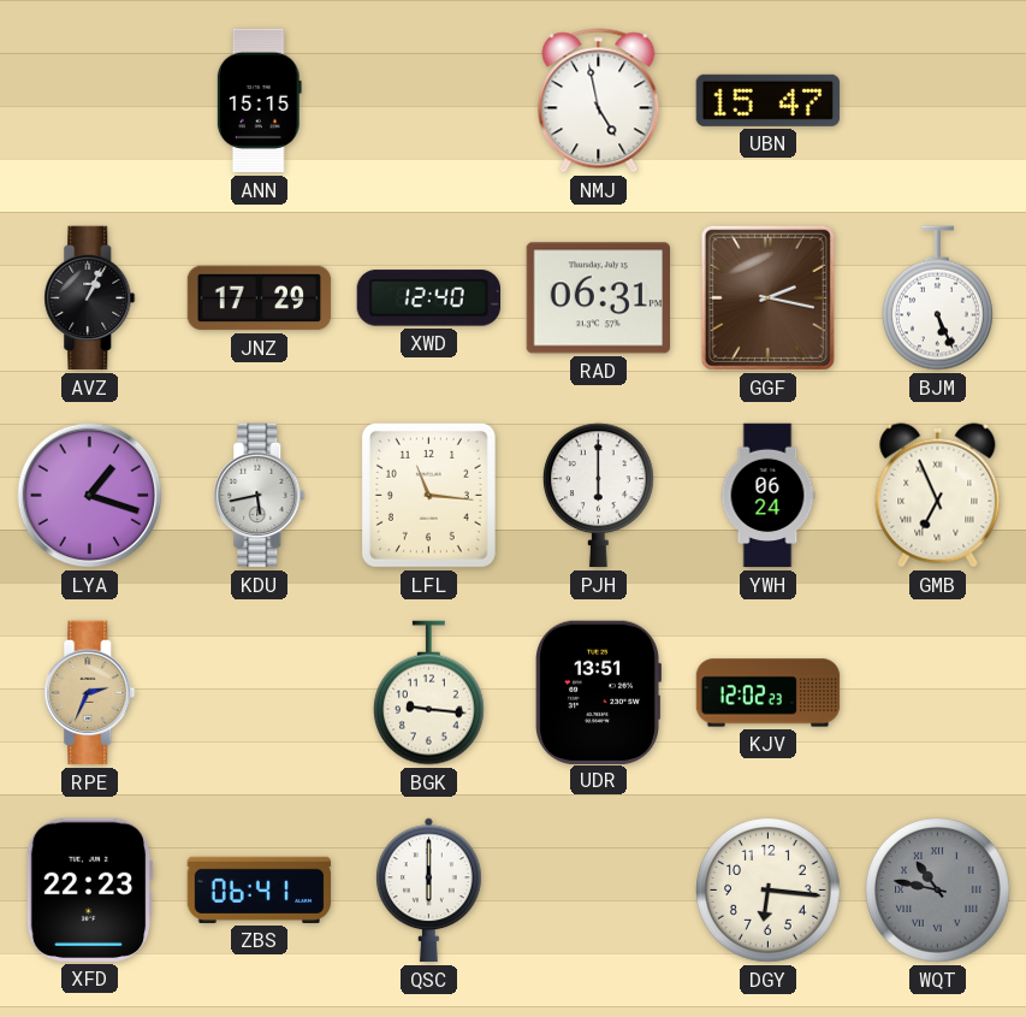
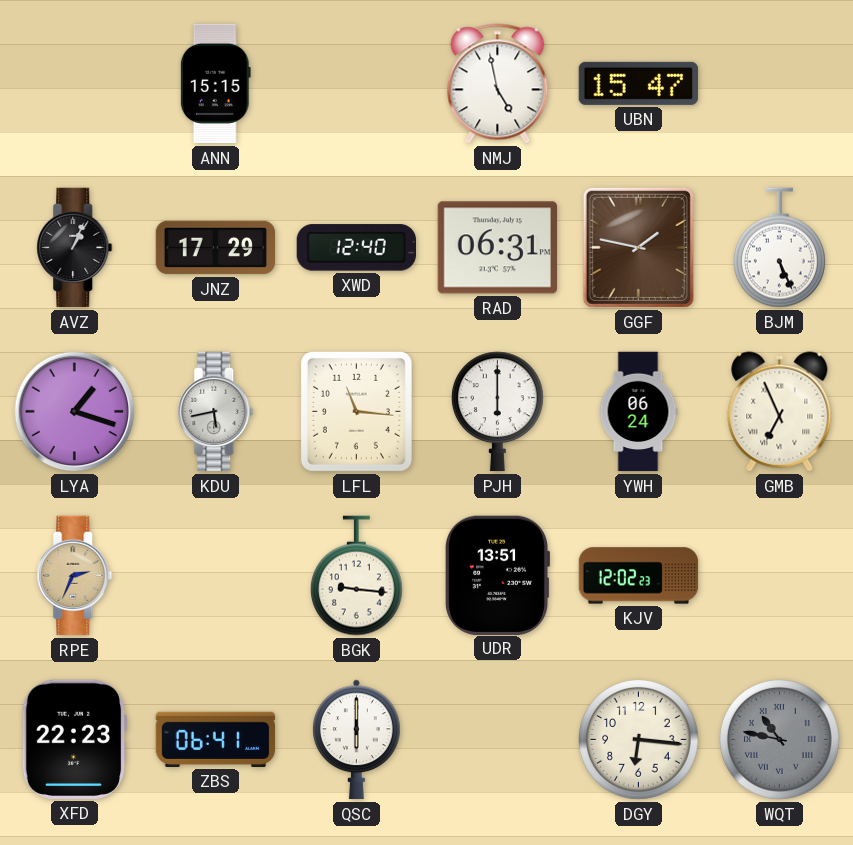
GGF: 2:17 -> 1:47
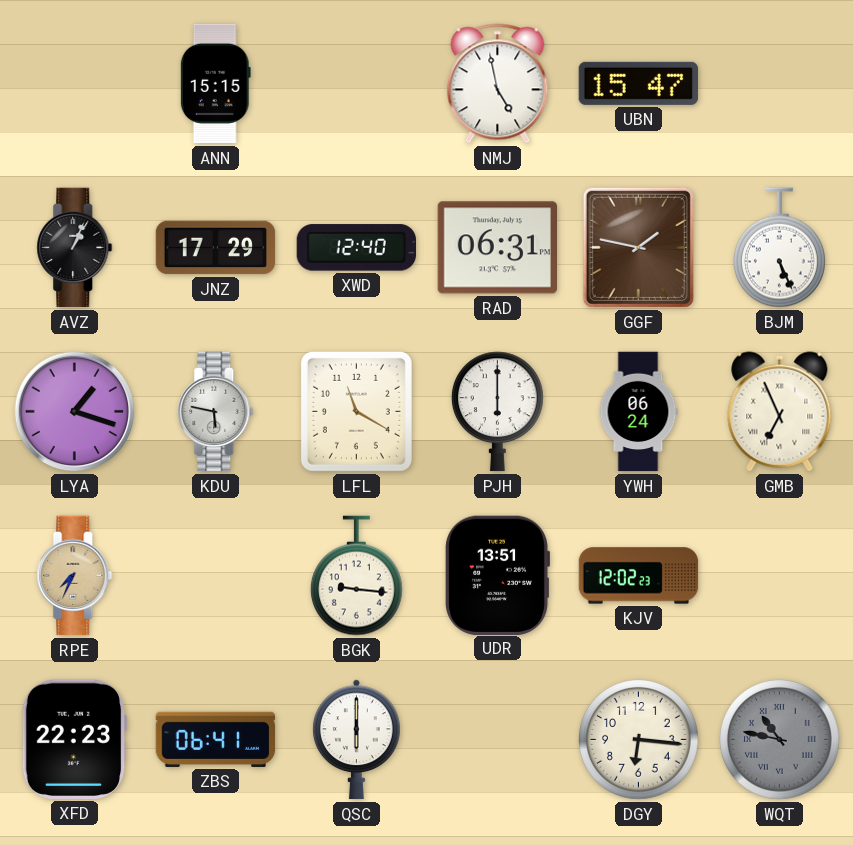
KDU: 5:43 -> 5:47
LFL: 11:16 -> 11:20
RPE: 2:34 -> 7:34
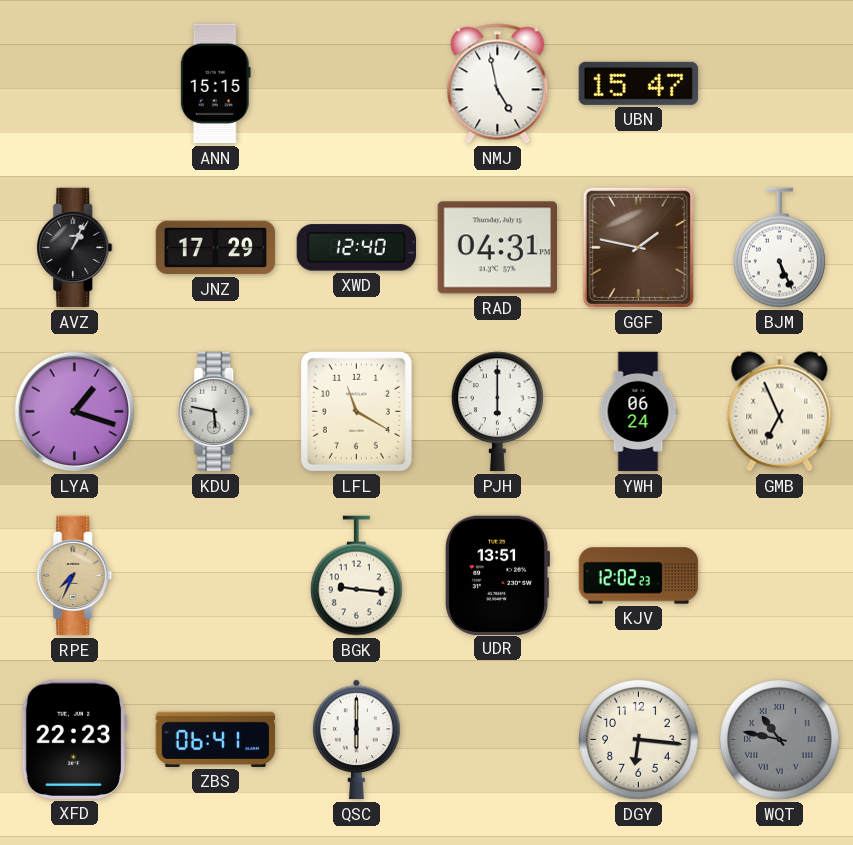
RAD: 06:31 -> 04:31
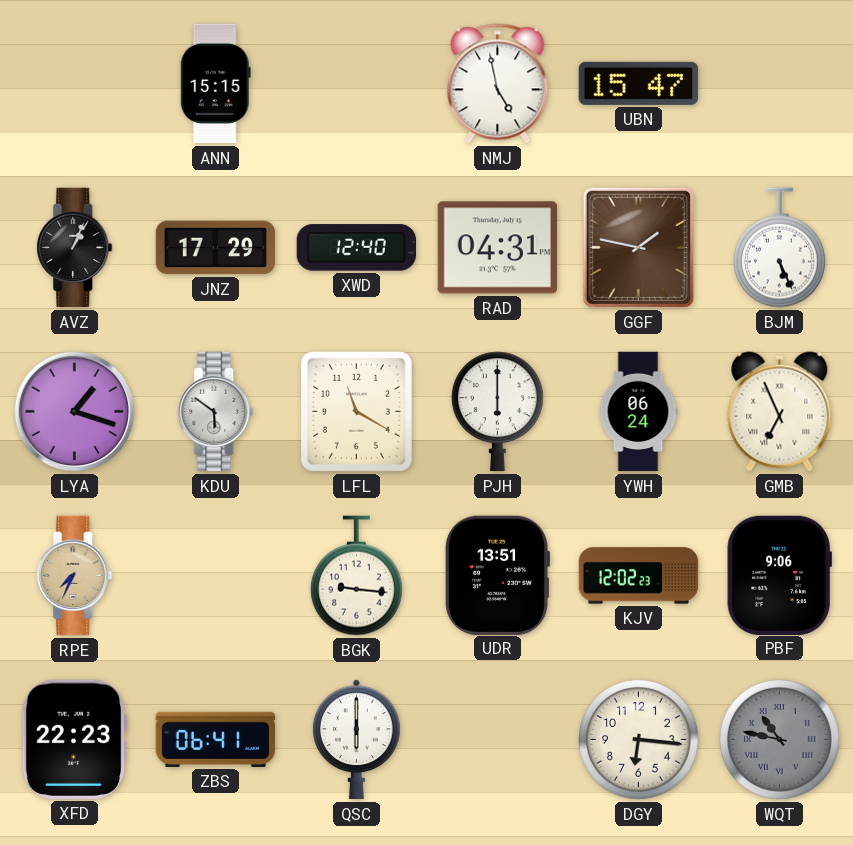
KDU: 5:47 -> 5:51
PBF: none -> 9:06
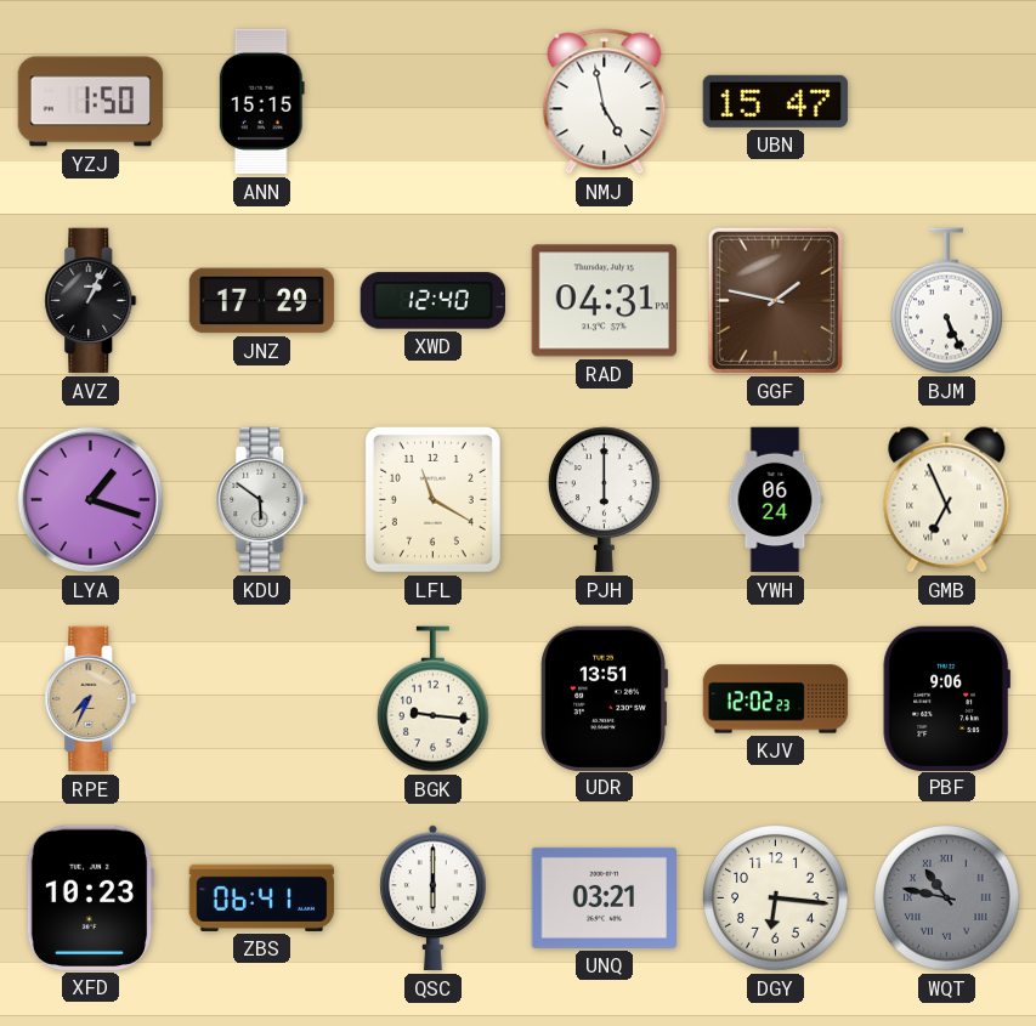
YZJ: none -> 1:50
XFD: 22:23 -> 10:23
UNQ: none -> 03:21
